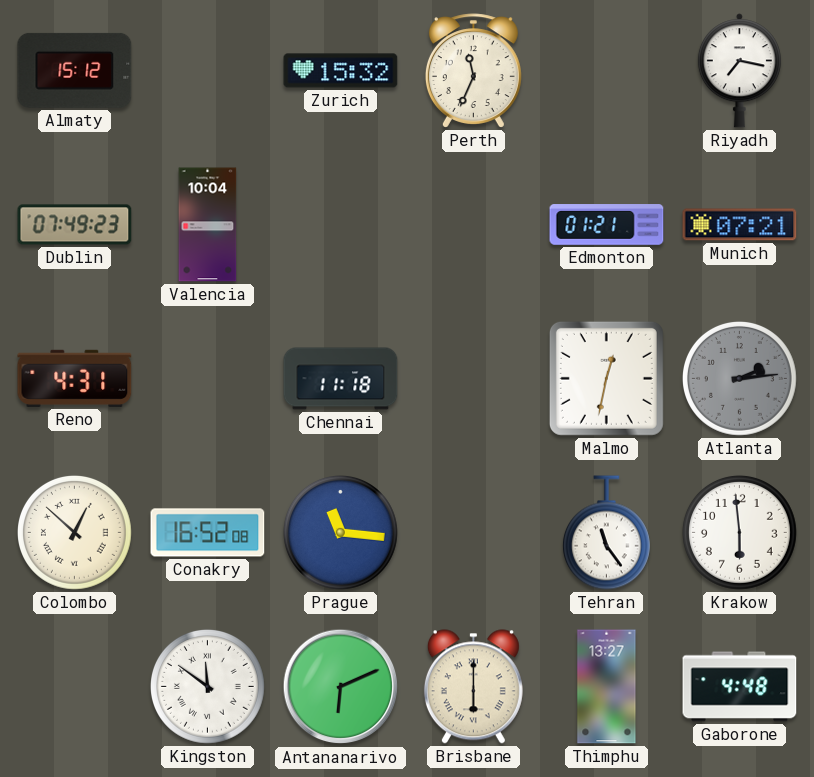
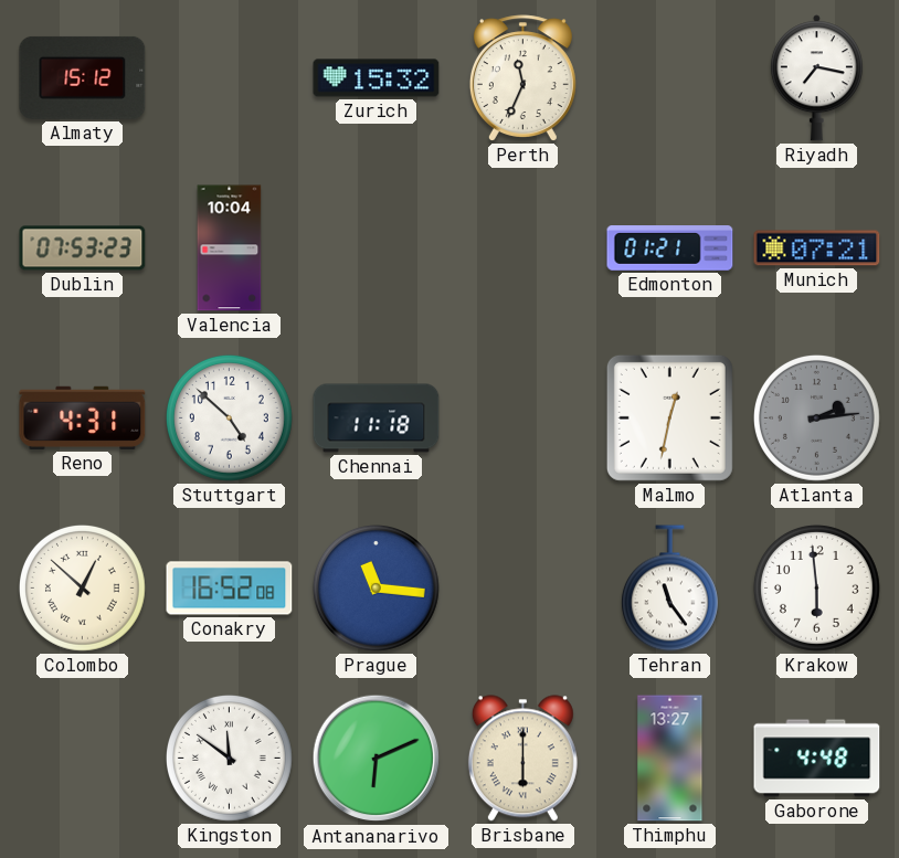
Dublin: 07:49 -> 07:53
Stuttgart: none -> 4:52
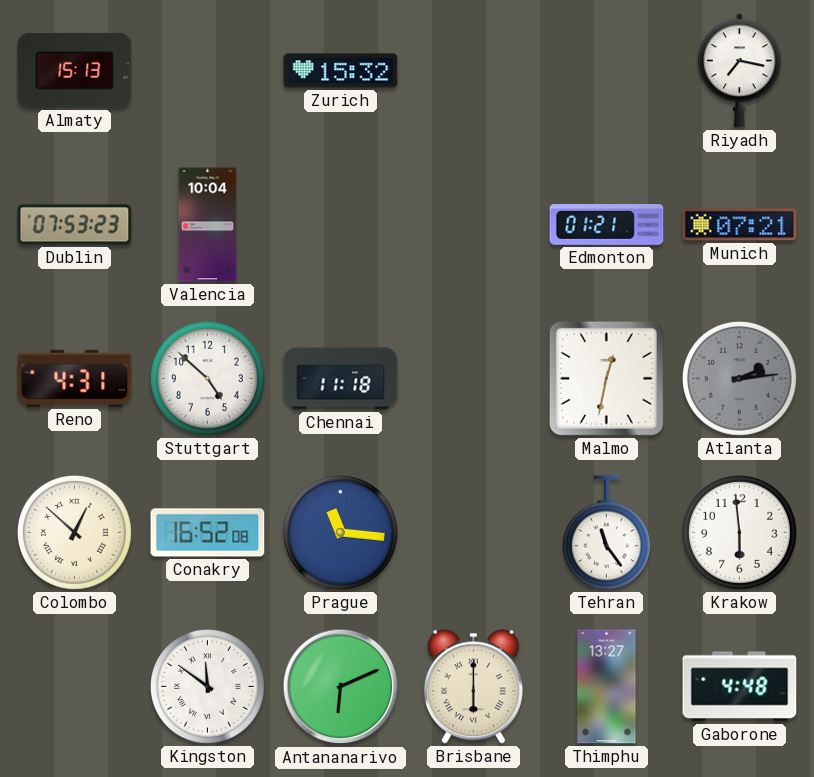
Almaty: 15:12 -> 15:13
Perth: 11:34 -> none
